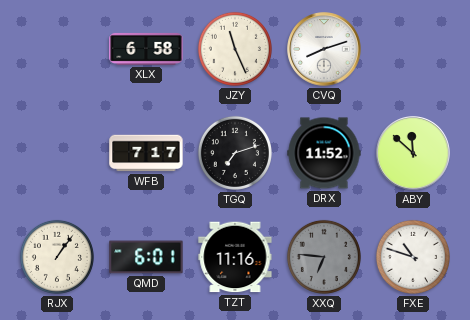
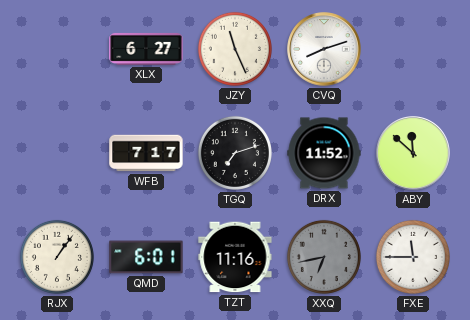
XLX: 6:58 -> 6:27
XXQ: 6:46 -> 6:43
FXE: 10:48 -> 11:45
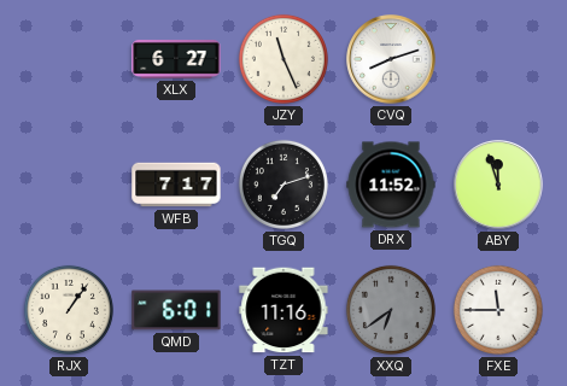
ABY: 11:52 -> 11:57
XXQ: 6:43 -> 6:39
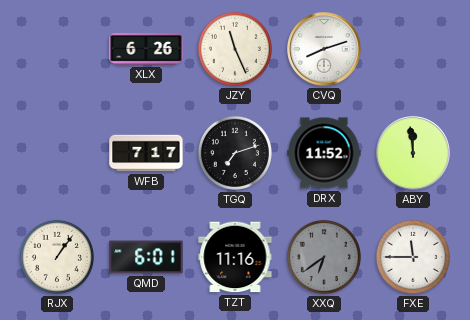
XLX: 6:27 -> 6:26
ABY: 11:57 -> 11:59
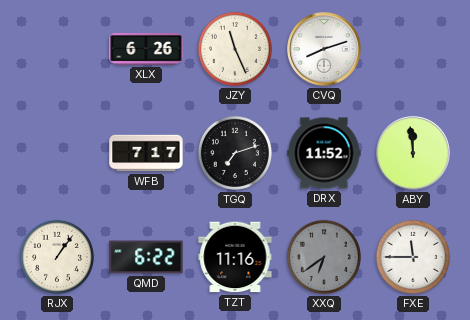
QMD: 6:01 -> 6:22
